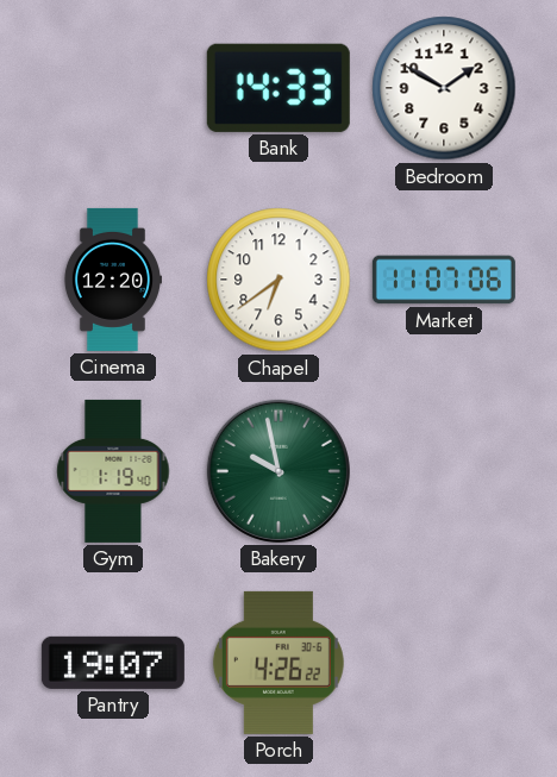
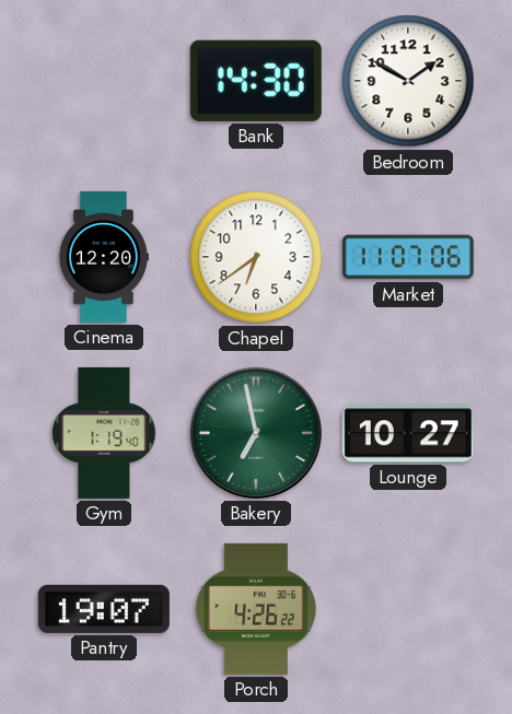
Bank: 14:33 -> 14:30
Bakery: 9:58 -> 6:58
Lounge: none -> 10:27
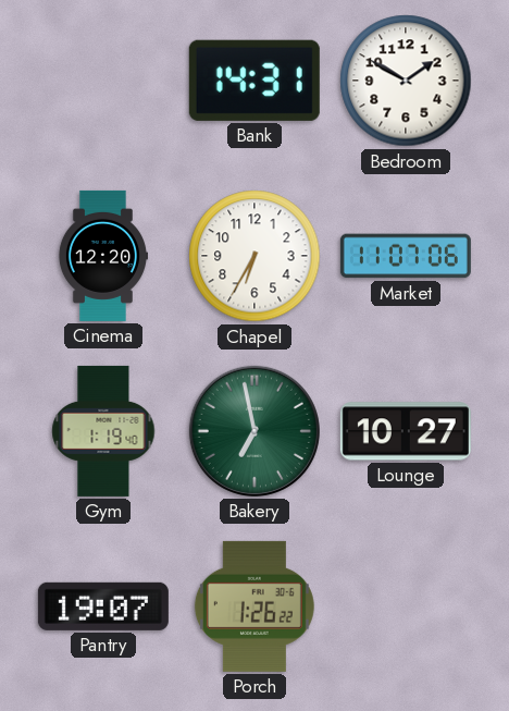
Bank: 14:30 -> 14:31
Chapel: 6:39 -> 6:35
Porch: 4:26 -> 1:26
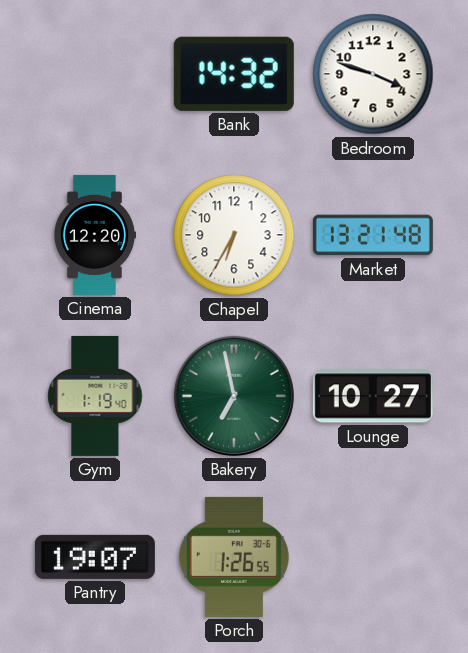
Bank: 14:31 -> 14:32
Bedroom: 1:50 -> 3:48
Market: 11:07 -> 13:21
Porch: 1:26:22 -> 1:26:55
